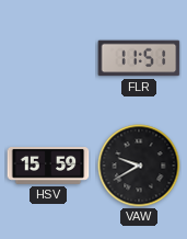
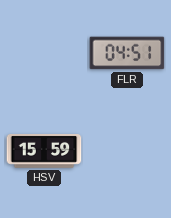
FLR: 11:51 -> 04:51
VAW: 9:40 -> none
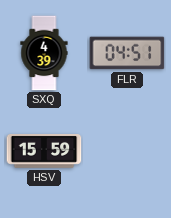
SXQ: none -> 4:39
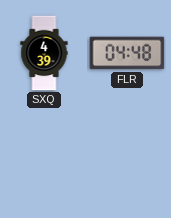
FLR: 04:51 -> 04:48
HSV: 15:59 -> none
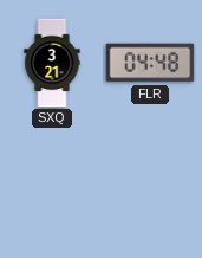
SXQ: 4:39 -> 3:21
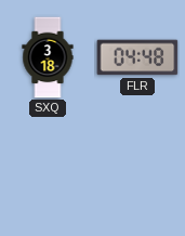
SXQ: 3:21 -> 3:18
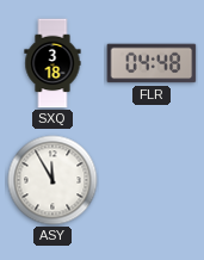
ASY: none -> 11:55
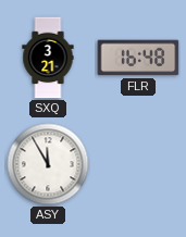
SXQ: 3:18 -> 3:21
FLR: 04:48 -> 16:48
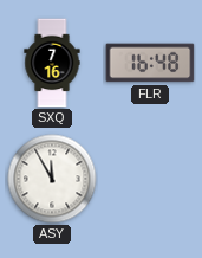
SXQ: 3:21 -> 7:16
